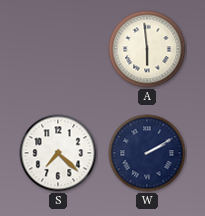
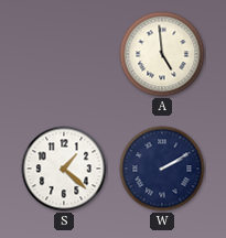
A: 5:59 -> 4:59
S: 7:22 -> 1:22
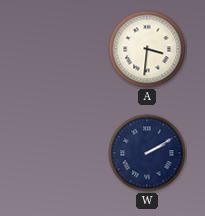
A: 4:59 -> 3:31
S: 1:22 -> none
